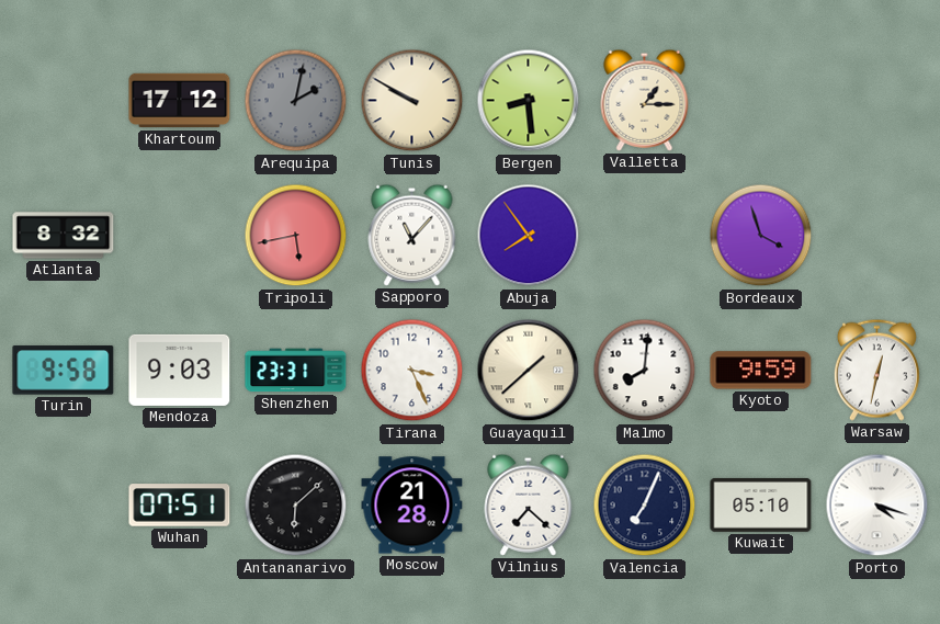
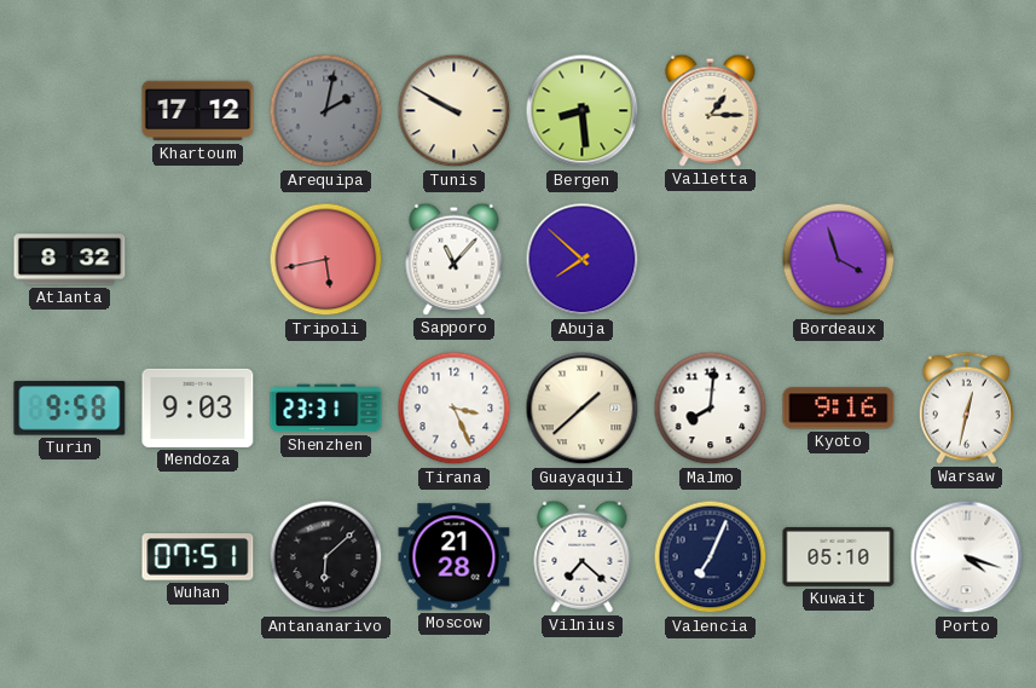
Abuja: 7:54 -> 7:52
Kyoto: 9:59 -> 9:16
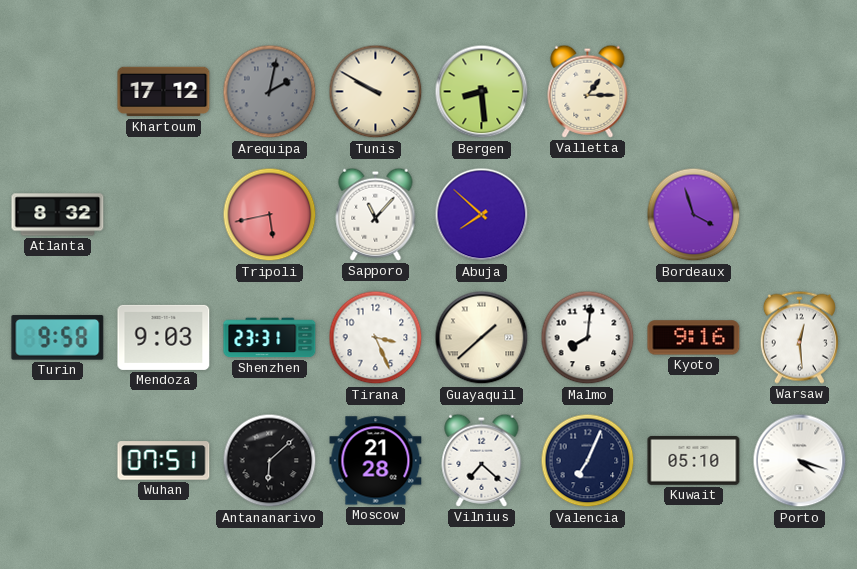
Warsaw: 12:32 -> 12:29
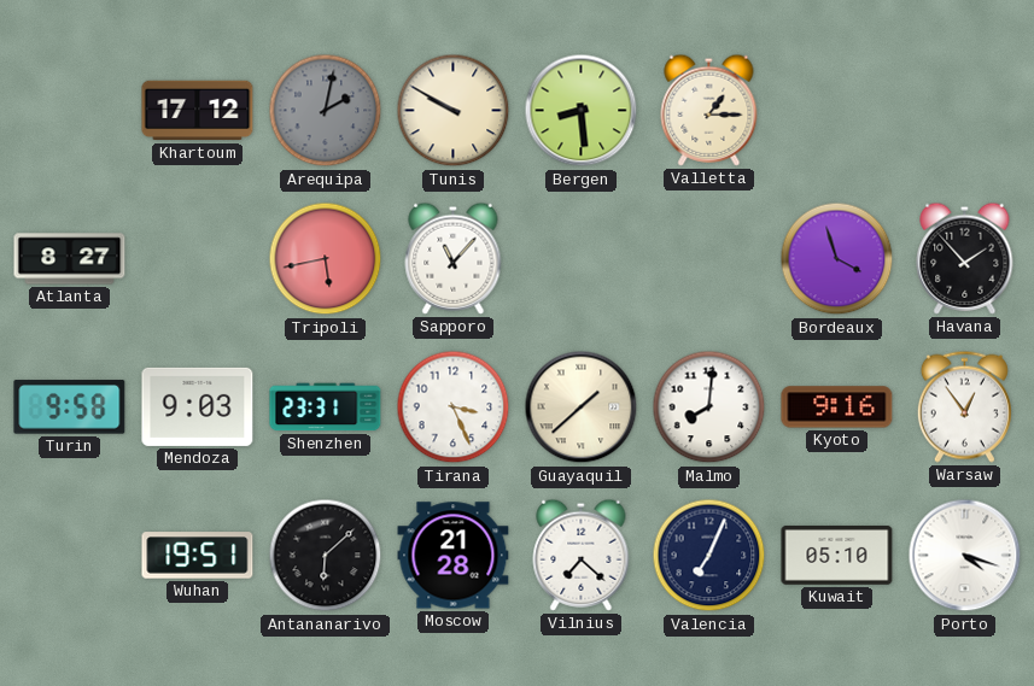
Atlanta: 8:32 -> 8:27
Abuja: 7:52 -> none
Havana: none -> 1:53
Warsaw: 12:29 -> 12:54
Wuhan: 07:51 -> 19:51
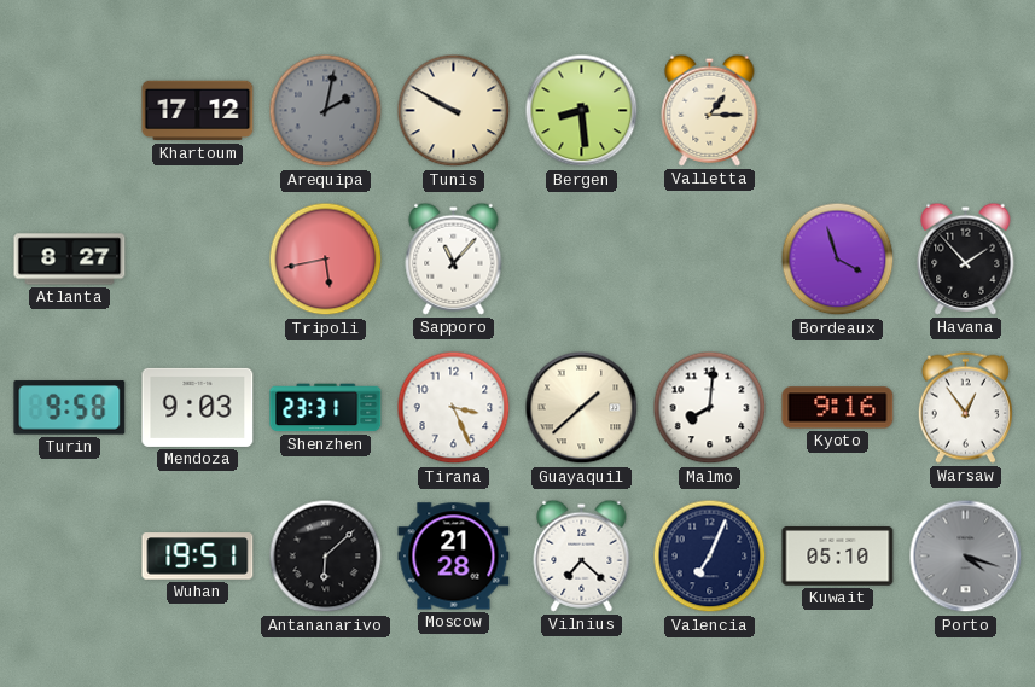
Porto dial: white -> grey
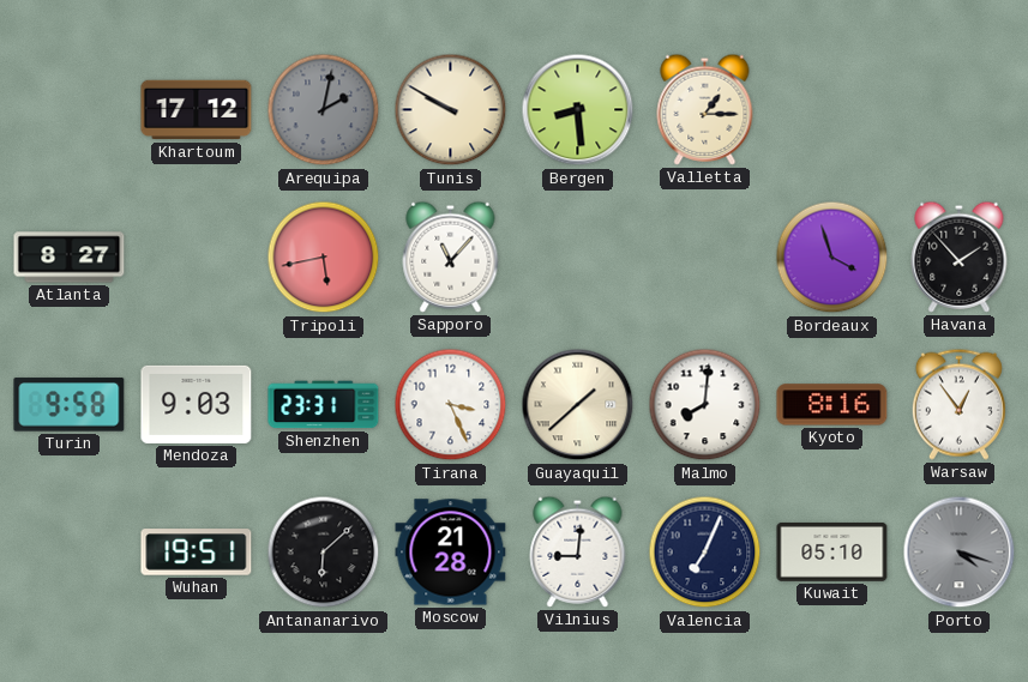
Kyoto: 9:16 -> 8:16
Vilnius: 7:22 -> 9:01
